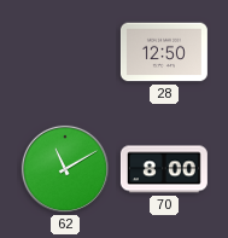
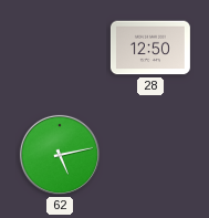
62: 11:10 -> 5:13
70: 8:00 -> none
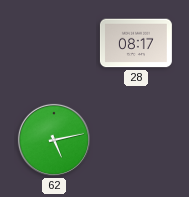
28: 12:50 -> 08:17
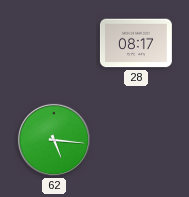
62: 5:13 -> 5:16
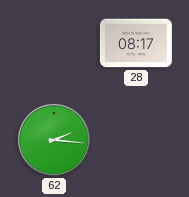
62: 5:16 -> 2:16
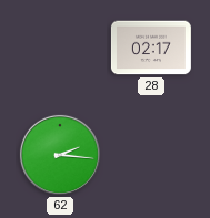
28: 08:17 -> 02:17
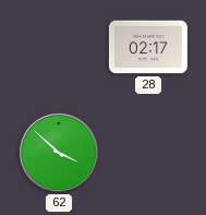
62: 2:16 -> 3:52
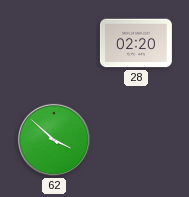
28: 02:17 -> 02:20
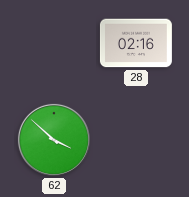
28: 02:20 -> 02:16
